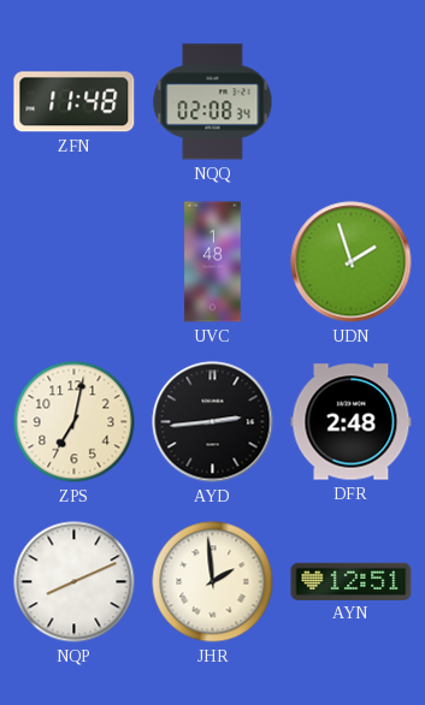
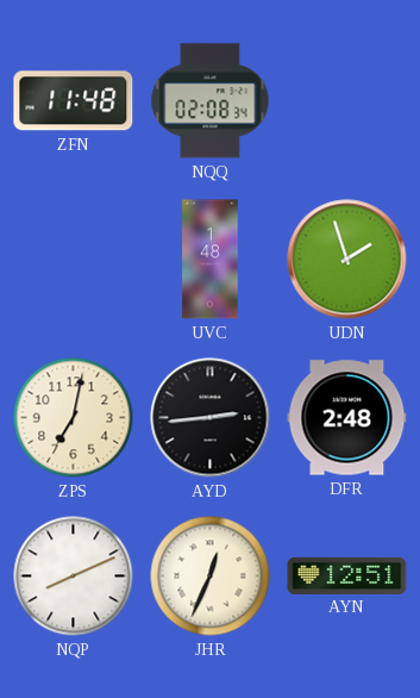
JHR: 1:59 -> 12:34
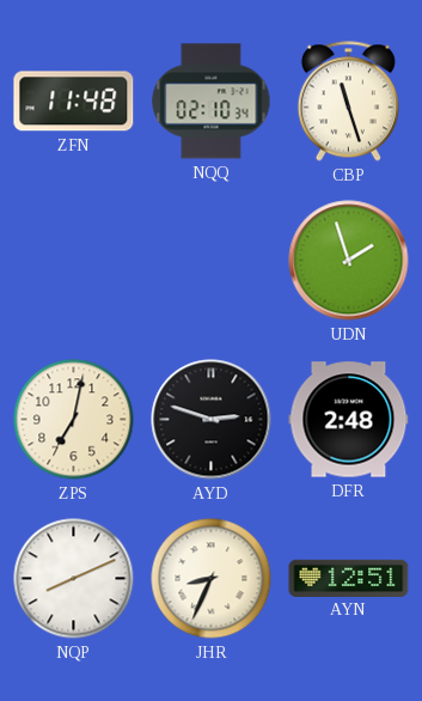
NQQ: 02:08 -> 02:10
CBP: none -> 11:27
UVC: 1:48 -> none
AYD: 2:44 -> 2:48
JHR: 12:34 -> 8:34
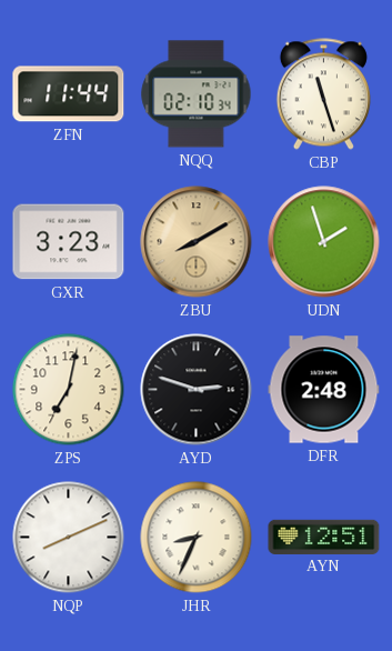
ZFN: 11:48 -> 11:44
GXR: none -> 3:23
ZBU: none -> 8:10
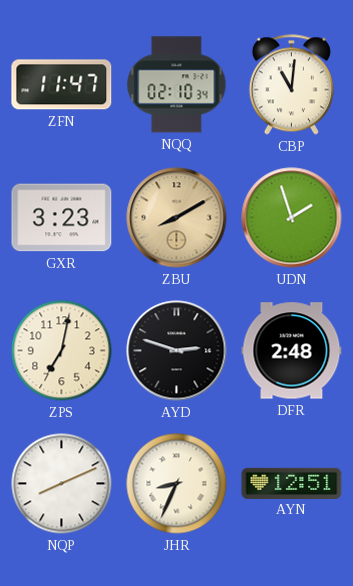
ZFN: 11:44 -> 11:47
CBP: 11:27 -> 11:01
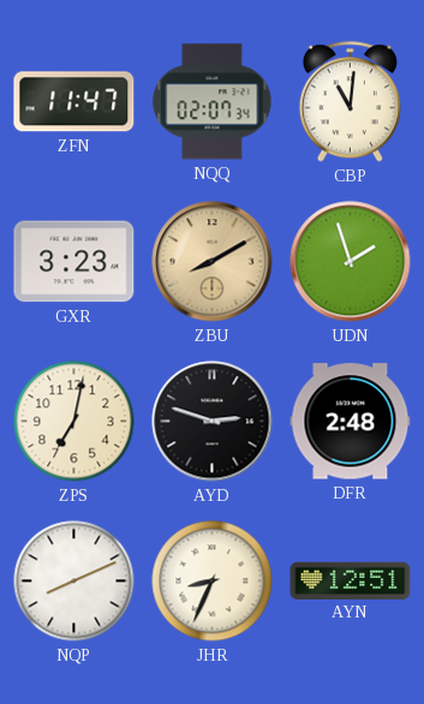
NQQ: 02:10 -> 02:07
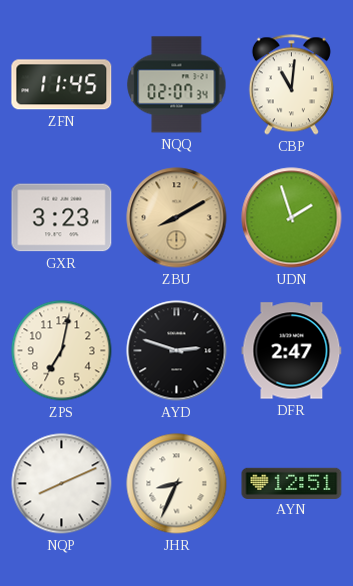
ZFN: 11:47 -> 11:45
DFR: 2:48 -> 2:47
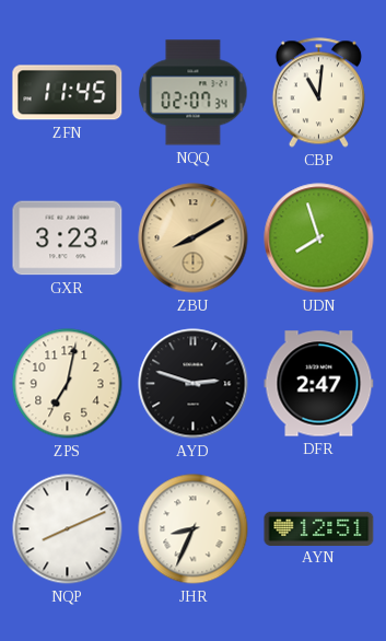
UDN: 1:57 -> 7:57
